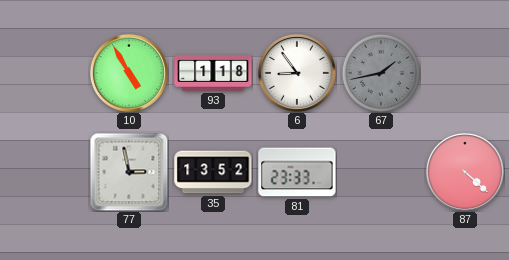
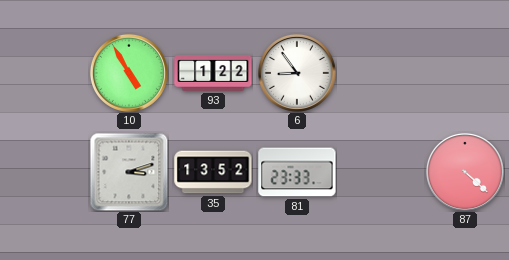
93: 1:18 -> 1:22
67: 1:43 -> none
77: 2:58 -> 3:12
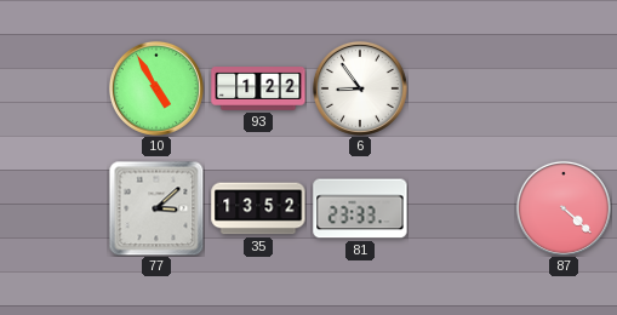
77: 3:12 -> 3:08
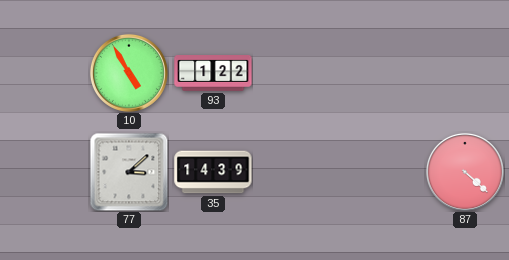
6: 8:54 -> none
35: 13:52 -> 14:39
81: 23:33 -> none
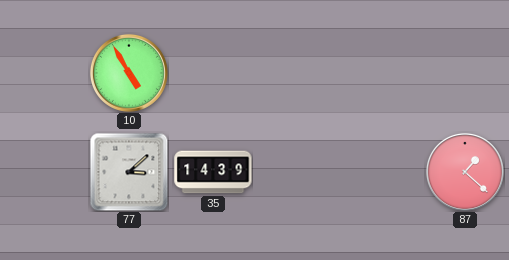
93: 1:22 -> none
87: 4:22 -> 1:22
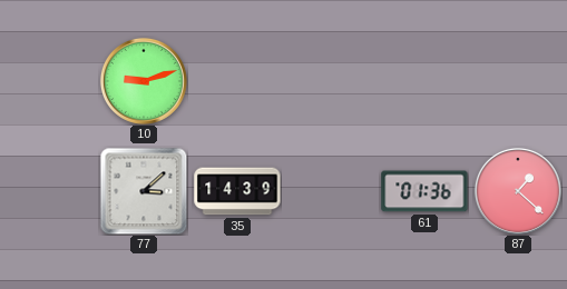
10: 4:55 -> 9:12
61: none -> 01:36
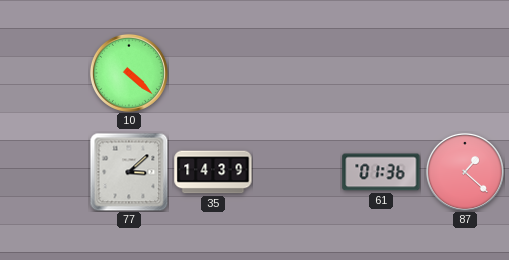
10: 9:12 -> 4:22
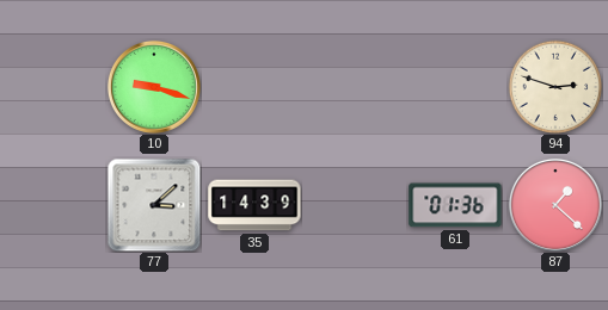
10: 4:22 -> 9:18
94: none -> 2:48
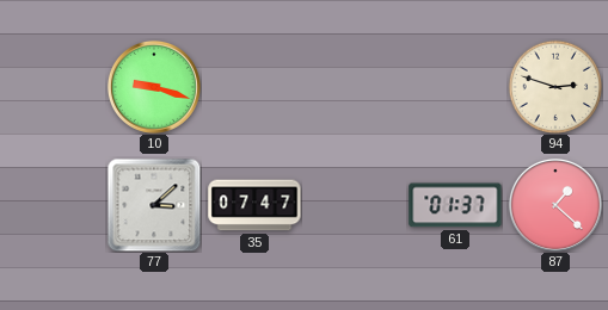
35: 14:39 -> 07:47
61: 01:36 -> 01:37
